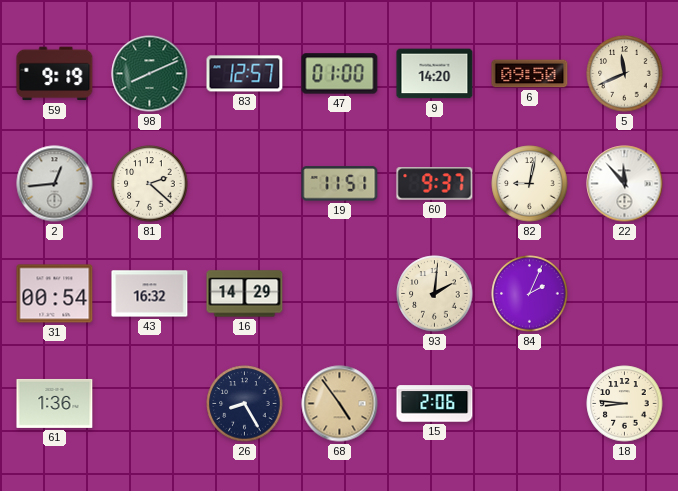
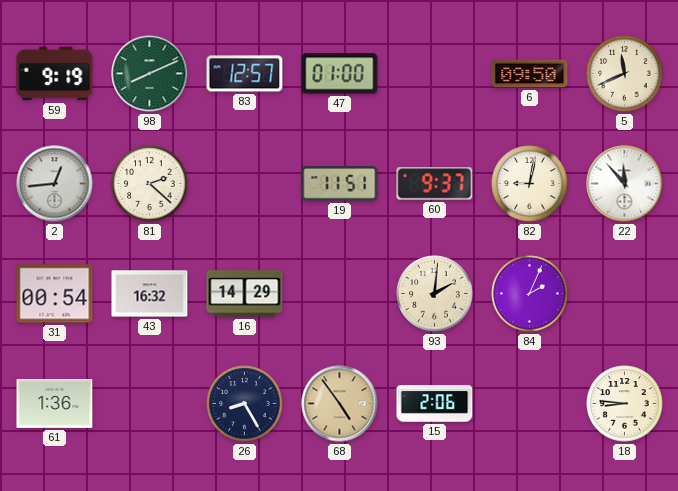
9: 14:20 -> none
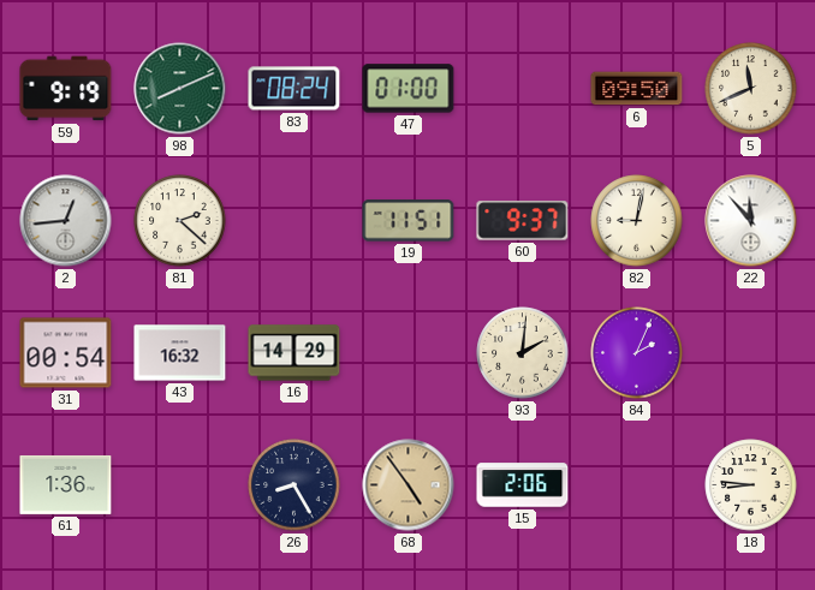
83: 12:57 -> 08:24
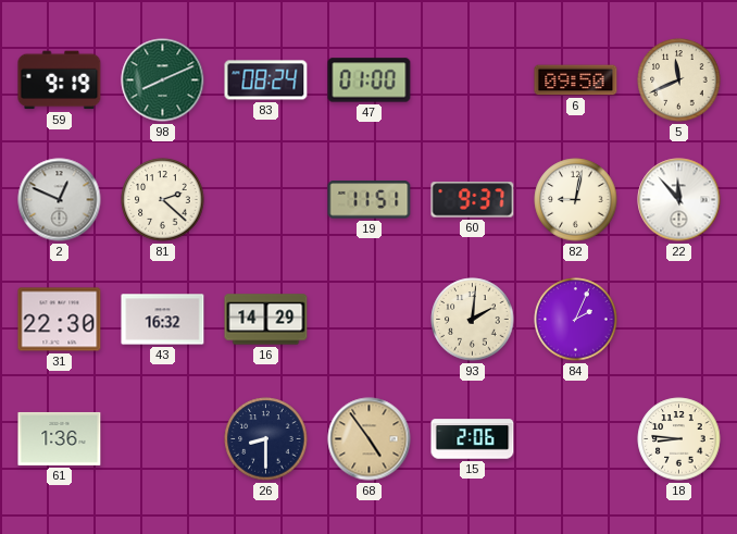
2: 12:44 -> 12:49
31: 00:54 -> 22:30
26: 8:25 -> 8:30
